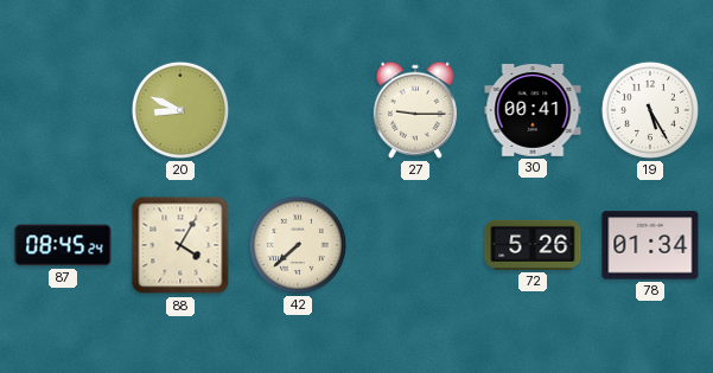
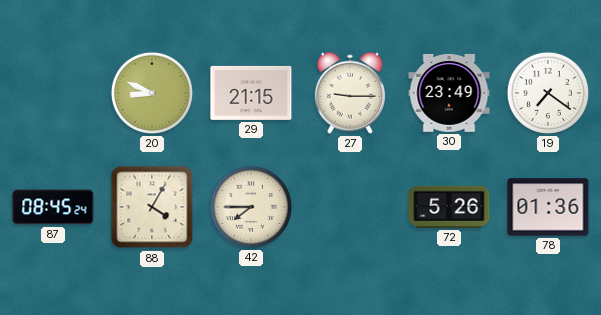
29: none -> 21:15
30: 00:41 -> 23:49
19: 5:25 -> 7:21
42: 7:38 -> 7:45
78: 01:34 -> 01:36
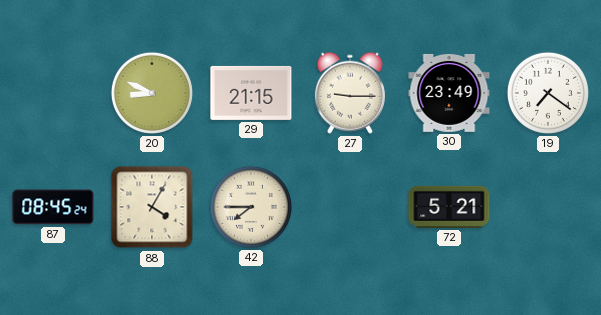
72: 5:26 -> 5:21
78: 01:36 -> none
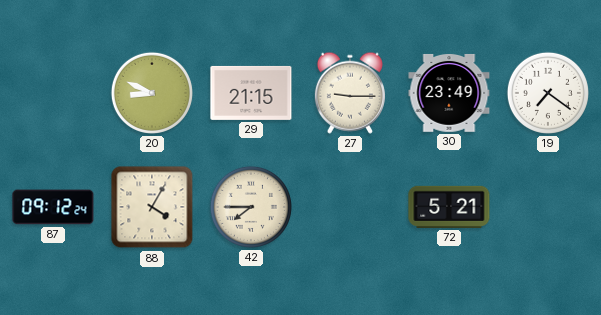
87: 08:45 -> 09:12
